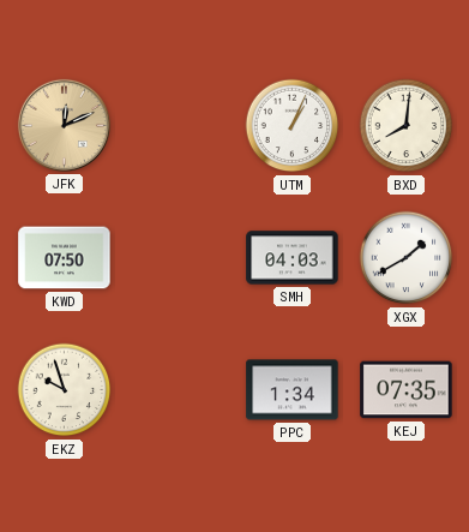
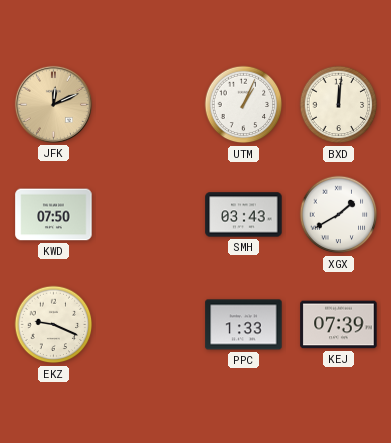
BXD: 8:01 -> 12:01
SMH: 04:03 -> 03:43
EKZ: 9:57 -> 9:19
PPC: 1:34 -> 1:33
KEJ: 07:35 -> 07:39
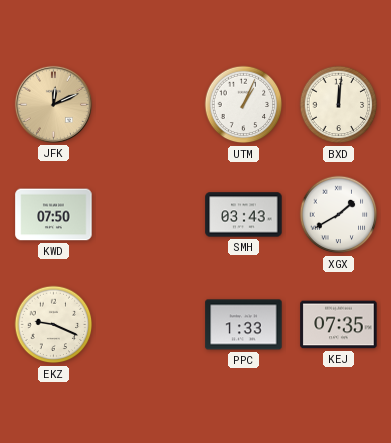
KEJ: 07:39 -> 07:35
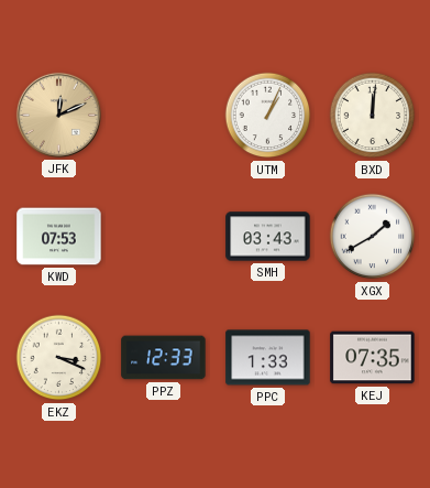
KWD: 07:50 -> 07:53
EKZ: 9:19 -> 3:19
PPZ: none -> 12:33
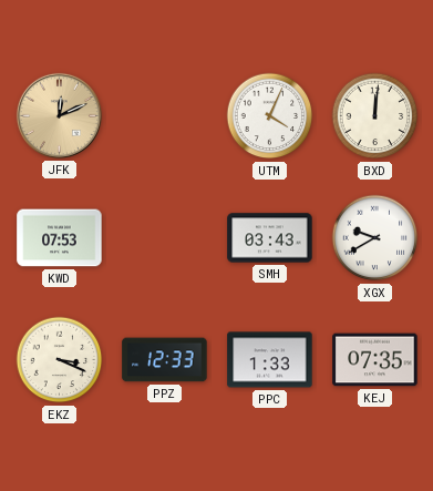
UTM: 1:04 -> 4:04
XGX: 1:40 -> 9:40
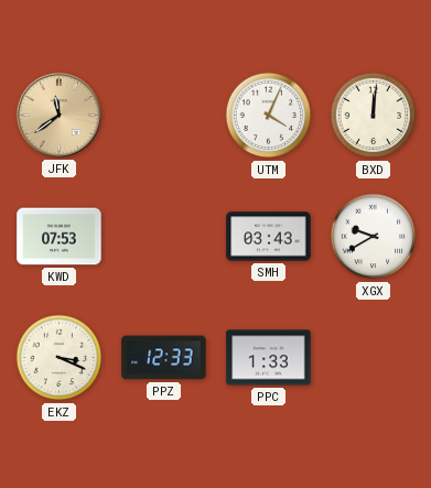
JFK: 12:11 -> 11:39
KEJ: 07:35 -> none
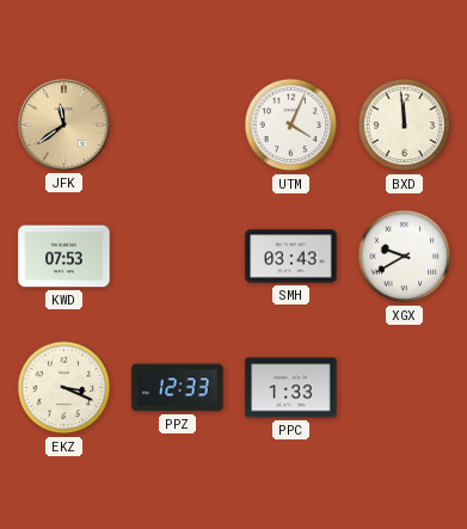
BXD: 12:01 -> 11:59
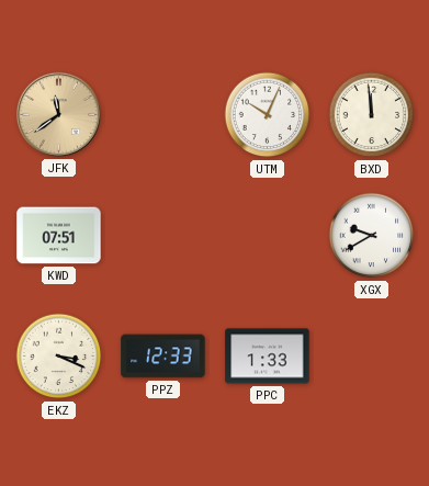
UTM: 4:04 -> 10:04
KWD: 07:53 -> 07:51
SMH: 03:43 -> none
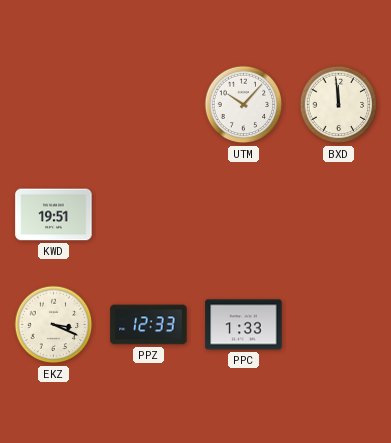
JFK: 11:39 -> none
UTM: 10:04 -> 10:07
KWD: 07:51 -> 19:51
XGX: 9:40 -> none
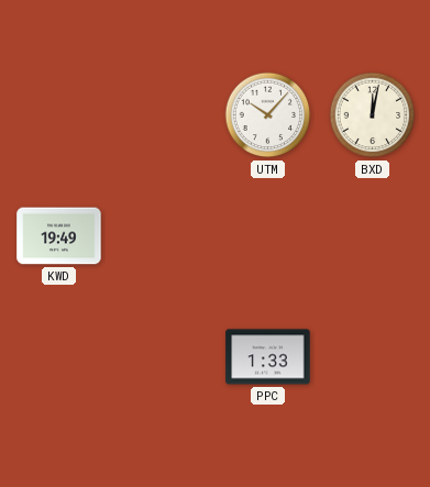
BXD: 11:59 -> 12:02
KWD: 19:51 -> 19:49
EKZ: 3:19 -> none
PPZ: 12:33 -> none
